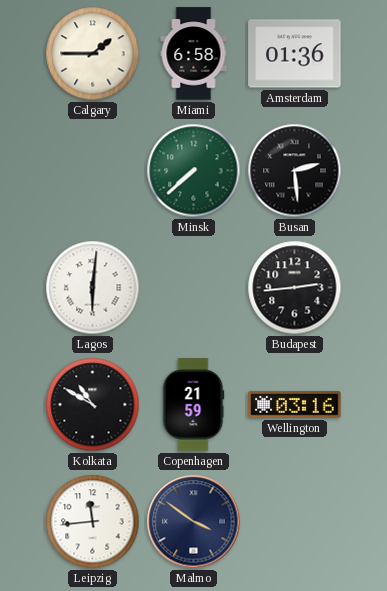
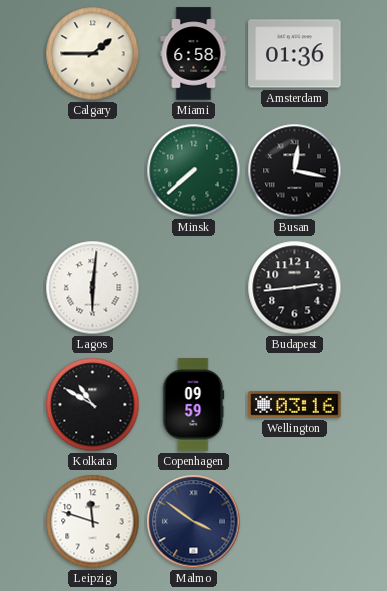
Busan: 2:29 -> 12:17
Copenhagen: 21:59 -> 09:59
Leipzig: 11:44 -> 11:48
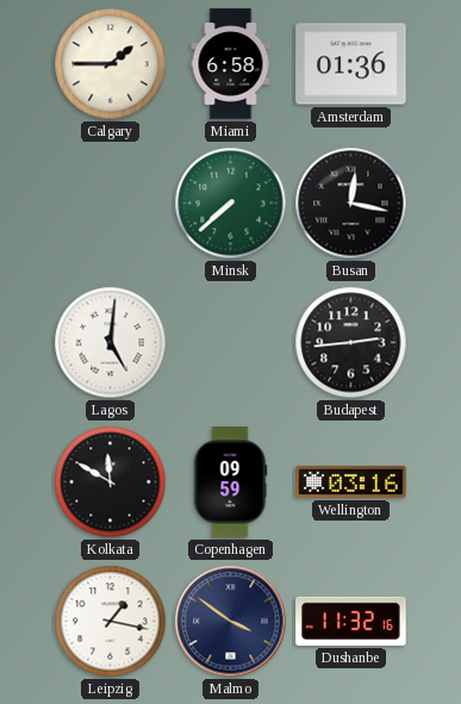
Lagos: 6:01 -> 5:01
Kolkata: 10:50 -> 11:50
Leipzig: 11:48 -> 1:17
Dushanbe: none -> 11:32
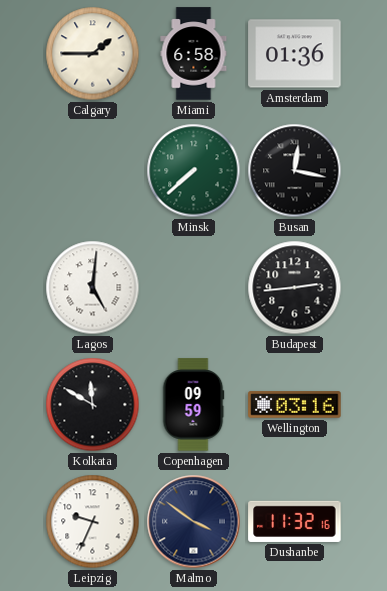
Leipzig: 1:17 -> 9:34
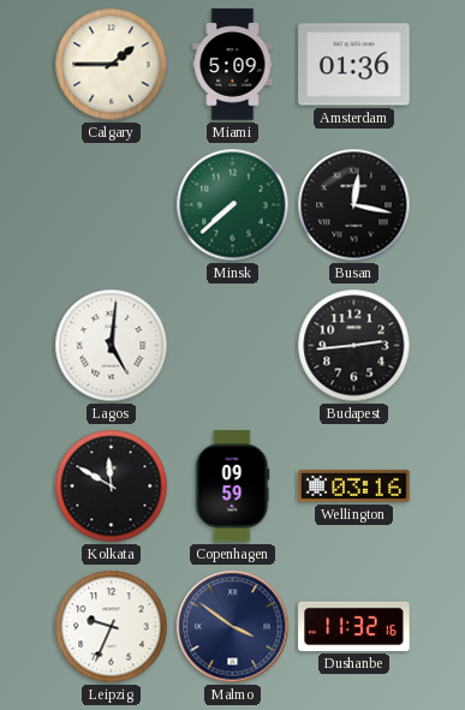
Miami: 6:58 -> 5:09
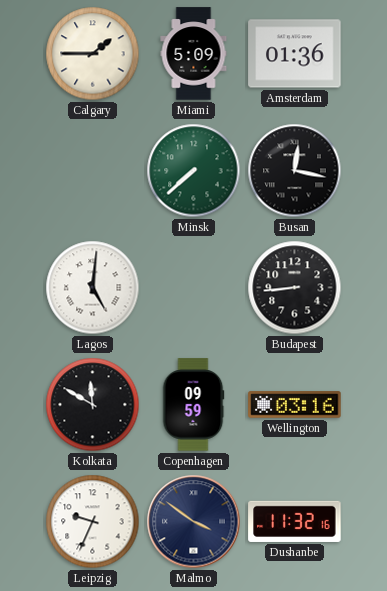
Budapest: 2:44 -> 8:44
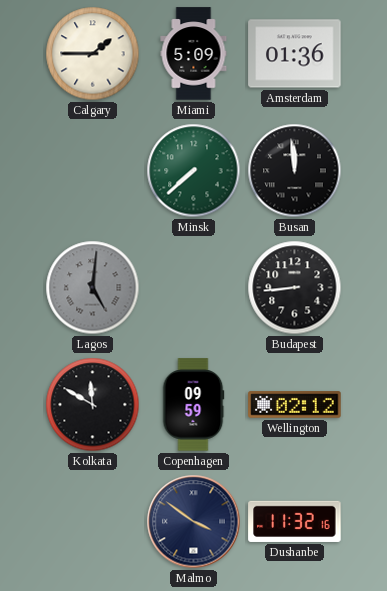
Busan: 12:17 -> 11:59
Lagos dial: white -> grey
Wellington: 03:16 -> 02:12
Leipzig: 9:34 -> none
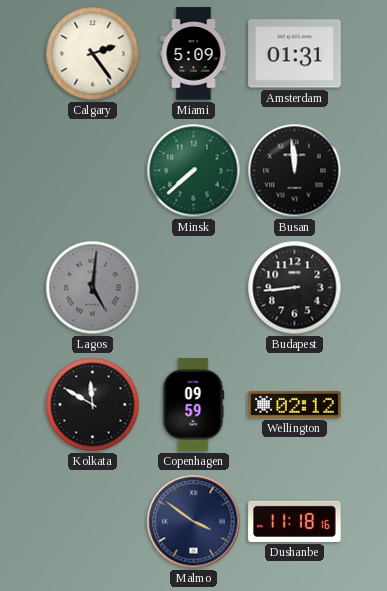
Calgary: 1:45 -> 2:24
Amsterdam: 01:36 -> 01:31
Dushanbe: 11:32 -> 11:18
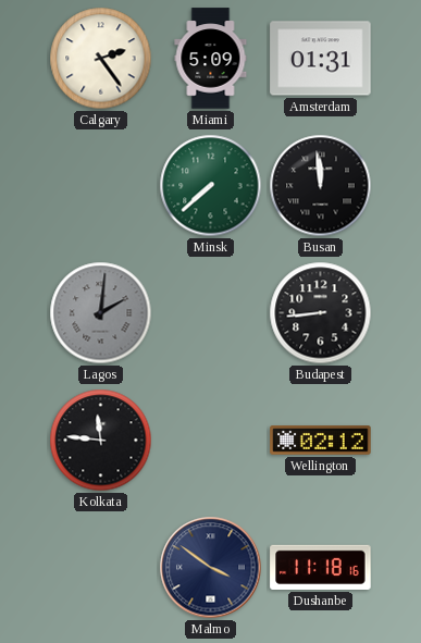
Lagos: 5:01 -> 2:01
Kolkata: 11:50 -> 11:46
Copenhagen: 09:59 -> none
